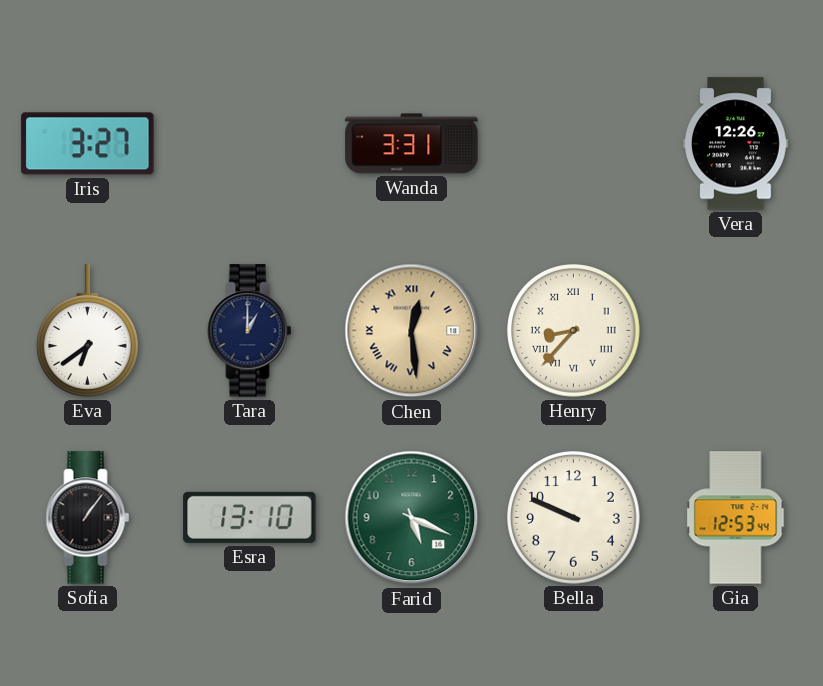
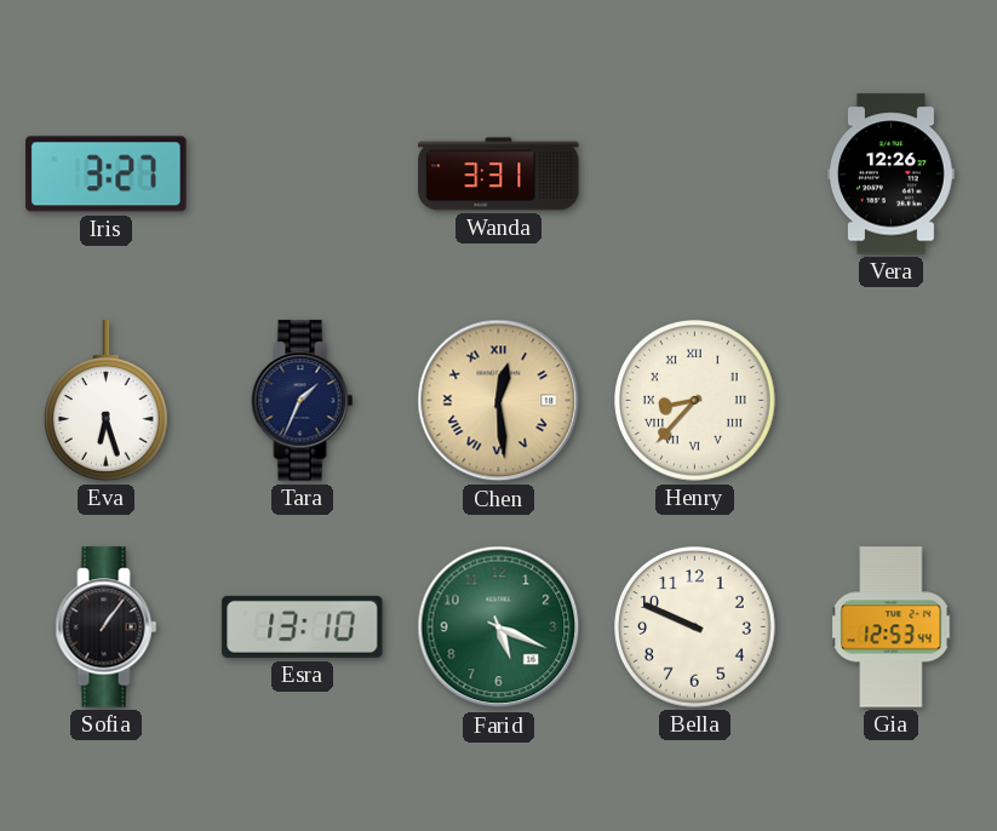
Eva: 6:39 -> 6:27
Tara: 1:00 -> 1:34
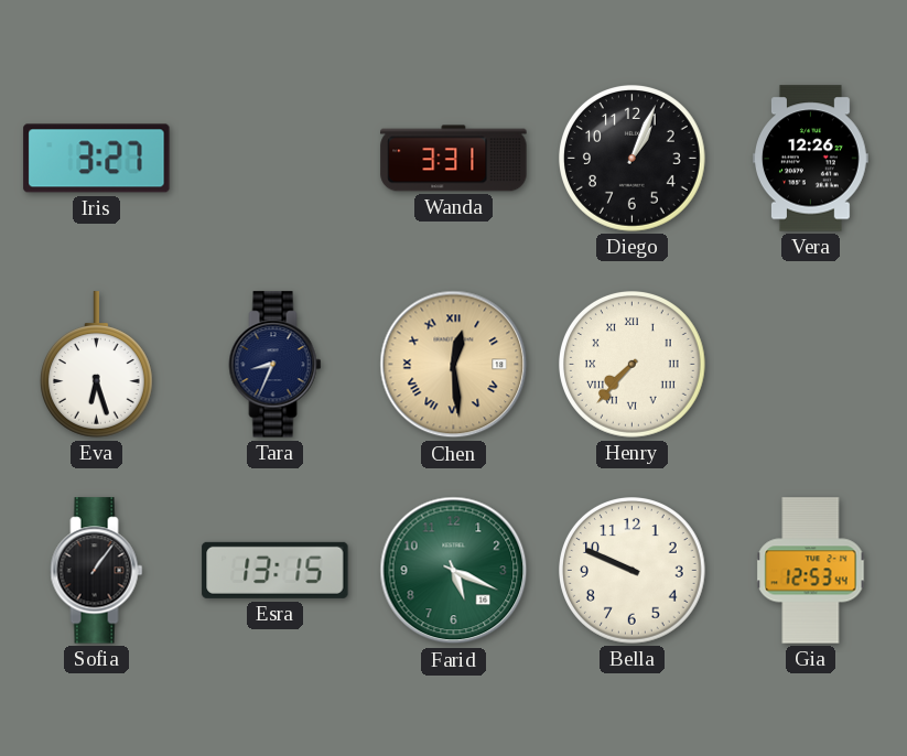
Diego: none -> 1:04
Tara: 1:34 -> 8:34
Henry: 8:37 -> 7:37
Esra: 13:10 -> 13:15
